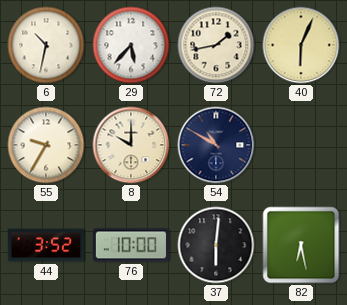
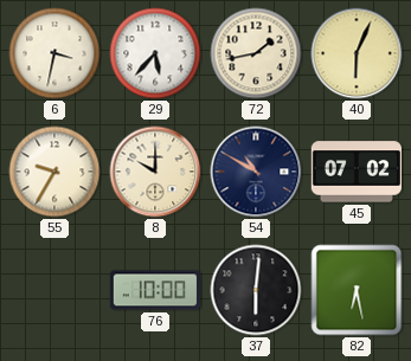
6: 10:32 -> 3:32
45: none -> 07:02
44: 3:52 -> none
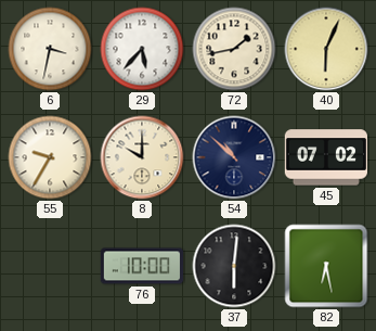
54: 10:50 -> 10:52
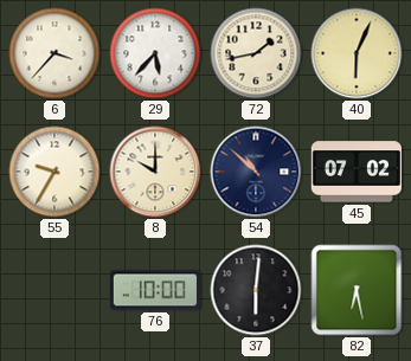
6: 3:32 -> 3:37
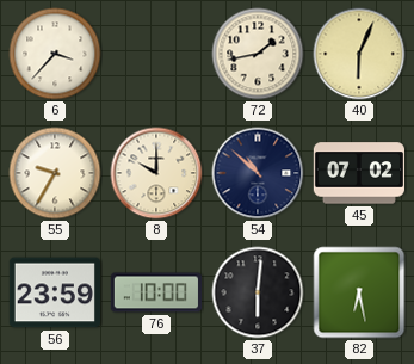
29: 5:37 -> none
56: none -> 23:59
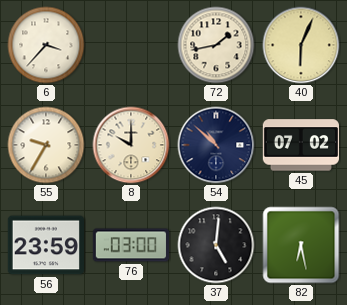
76: 10:00 -> 03:00
37: 6:01 -> 5:01
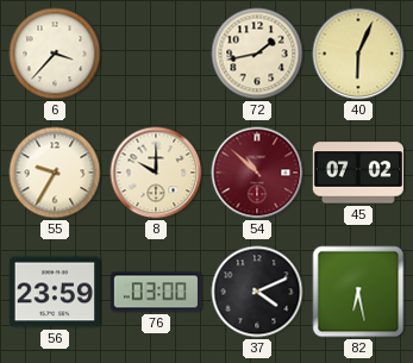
54 dial: navy -> burgundy
37: 5:01 -> 4:11
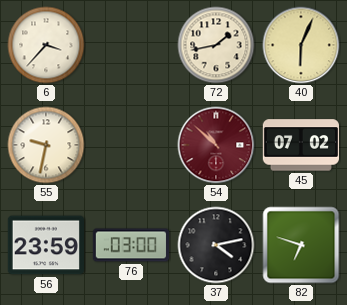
55: 9:35 -> 9:32
8: 10:00 -> none
37: 4:11 -> 4:13
82: 6:28 -> 6:48
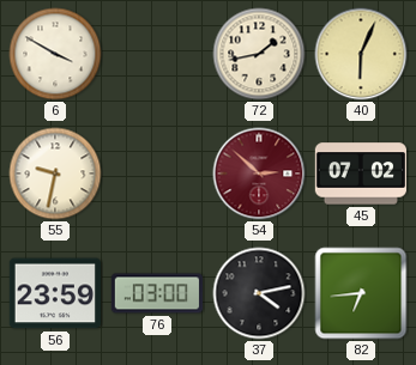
6: 3:37 -> 3:50
54: 10:52 -> 2:52
82: 6:48 -> 6:44
